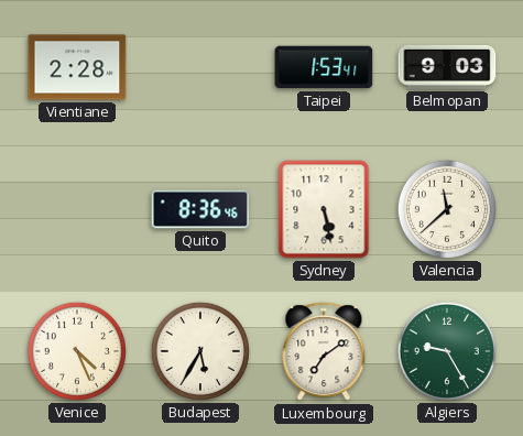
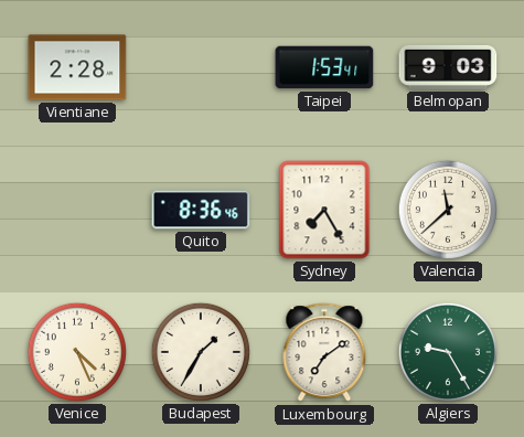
Sydney: 5:28 -> 7:25
Budapest: 5:35 -> 1:35
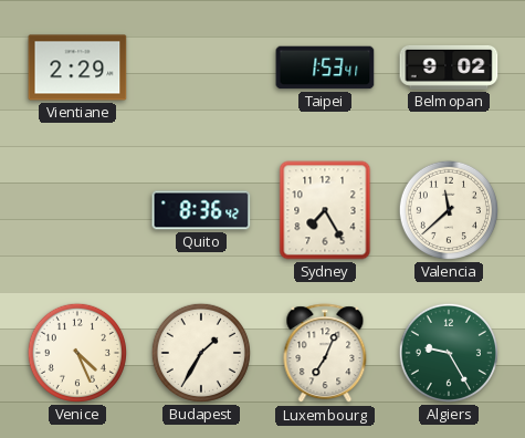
Vientiane: 2:28 -> 2:29
Belmopan: 9:03 -> 9:02
Quito: 8:36:46 -> 8:36:42
Luxembourg: 7:09 -> 7:04
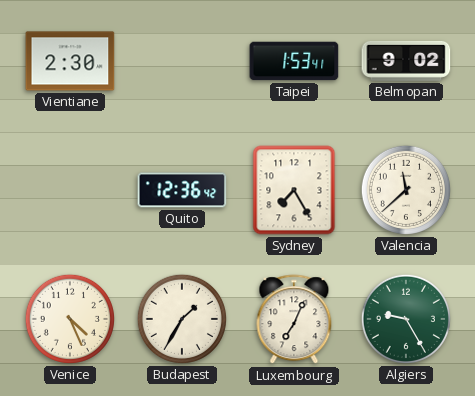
Vientiane: 2:29 -> 2:30
Quito: 8:36 -> 12:36
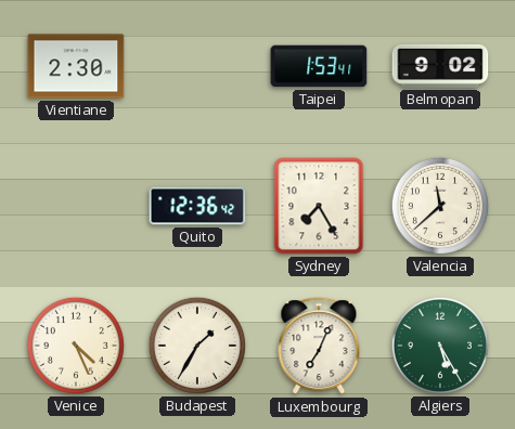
Algiers: 9:25 -> 5:25
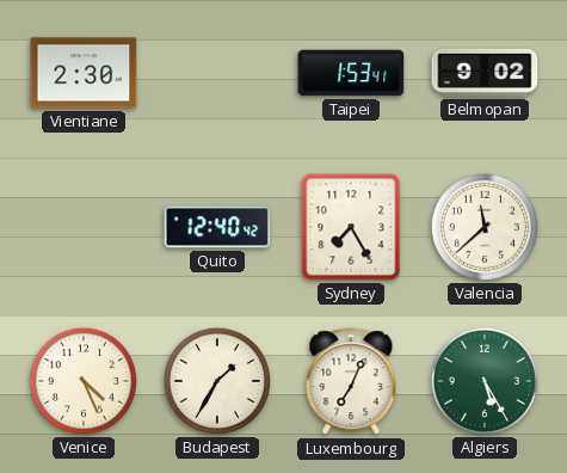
Quito: 12:36 -> 12:40
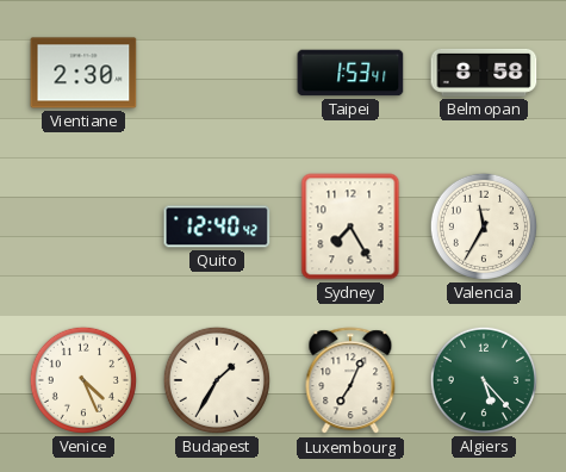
Belmopan: 9:02 -> 8:58
Valencia: 11:38 -> 11:35
Algiers: 5:25 -> 5:23
